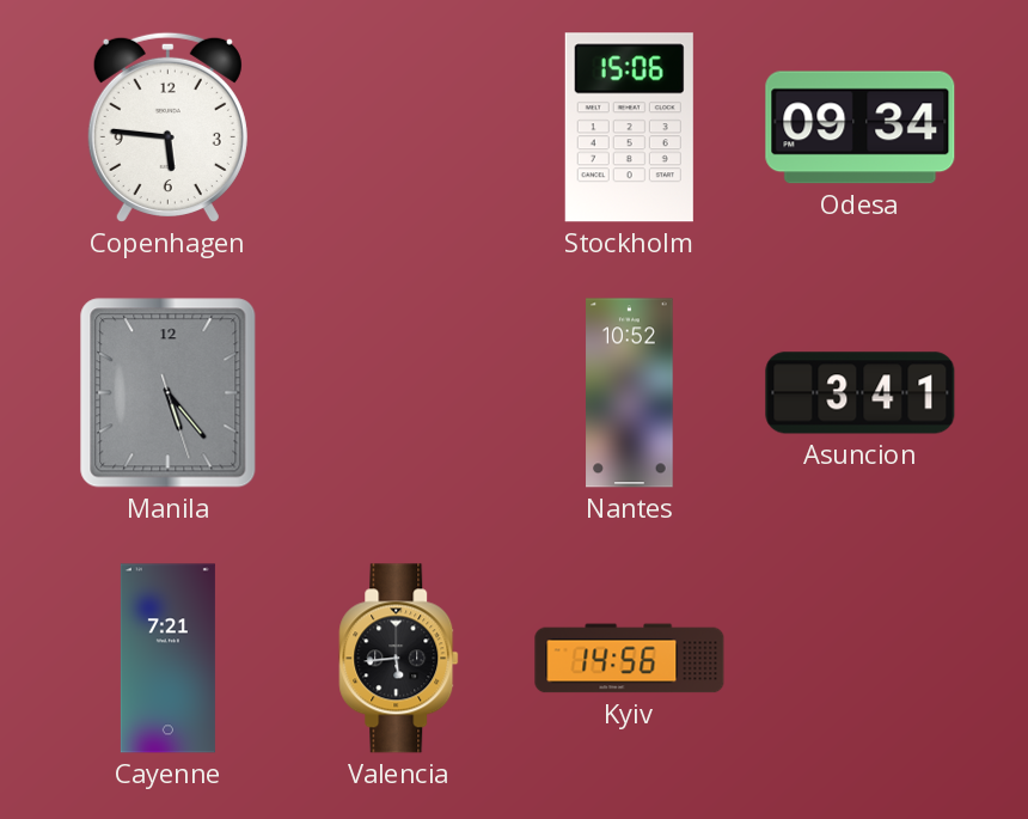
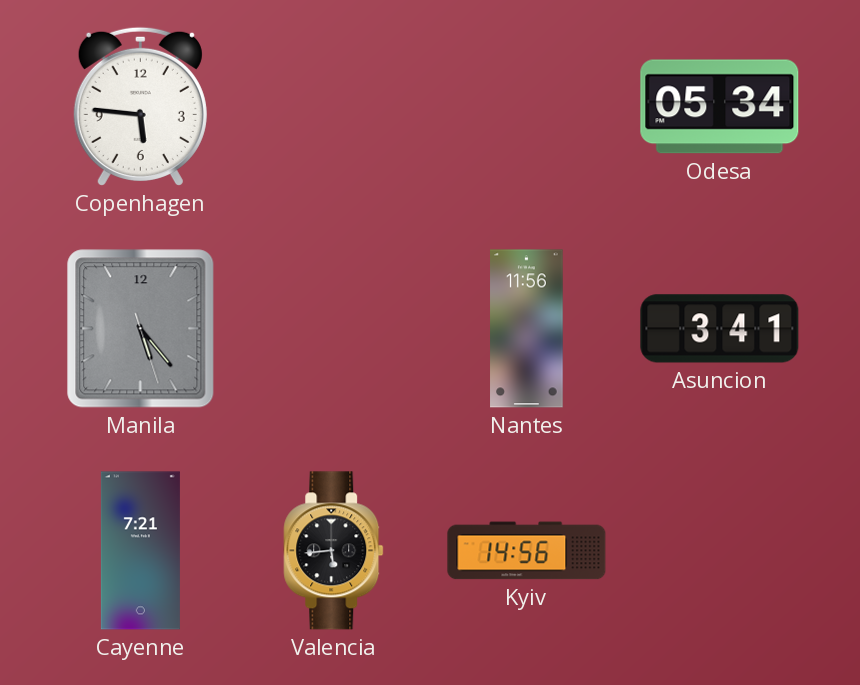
Stockholm: 15:06 -> none
Odesa: 09:34 -> 05:34
Nantes: 10:52 -> 11:56
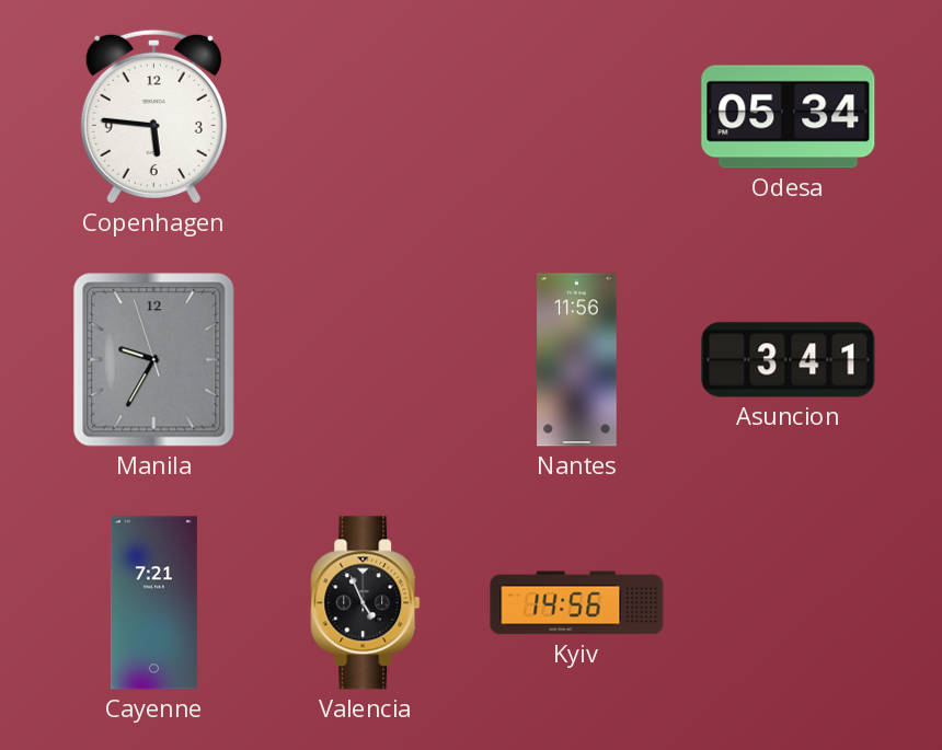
Manila: 5:23 -> 9:34
Valencia: 5:44 -> 4:56
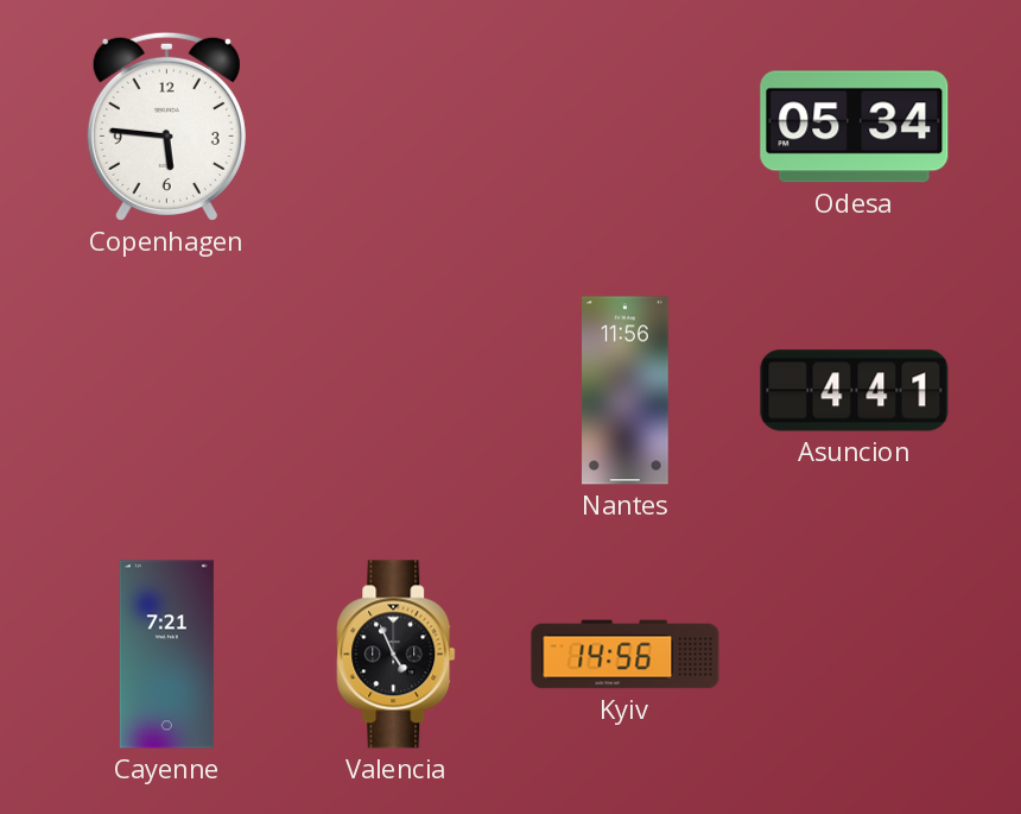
Manila: 9:34 -> none
Asuncion: 3:41 -> 4:41
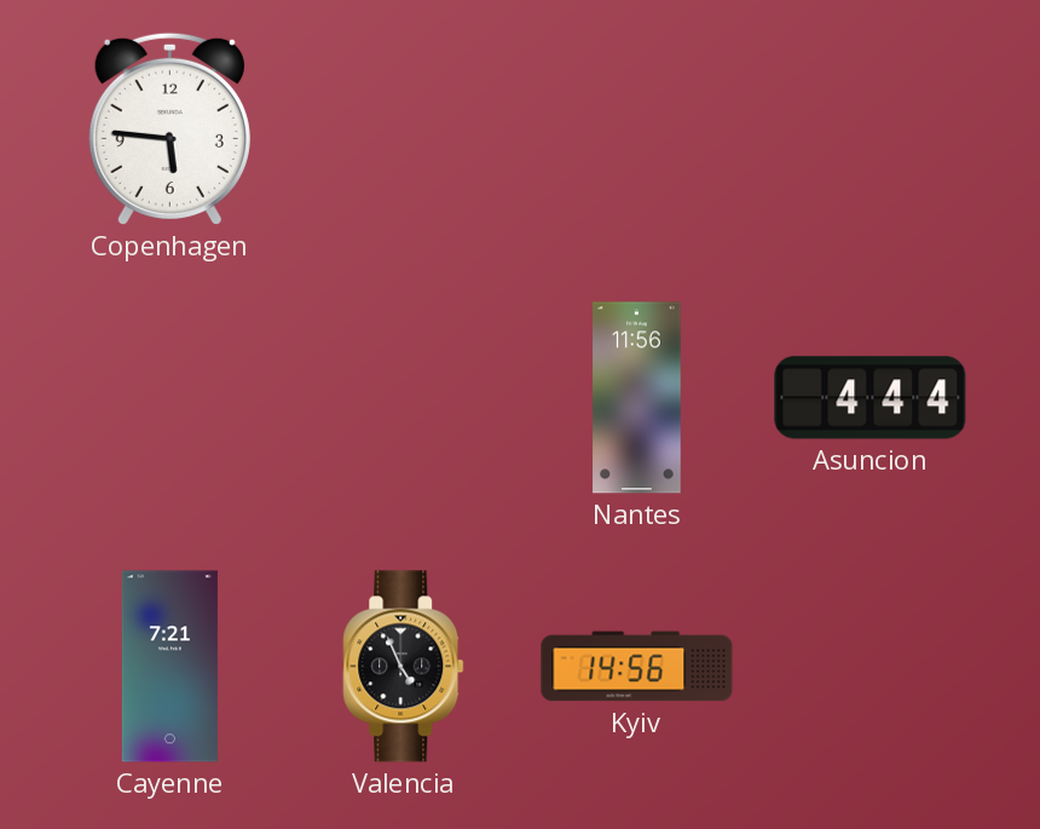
Odesa: 05:34 -> none
Asuncion: 4:41 -> 4:44
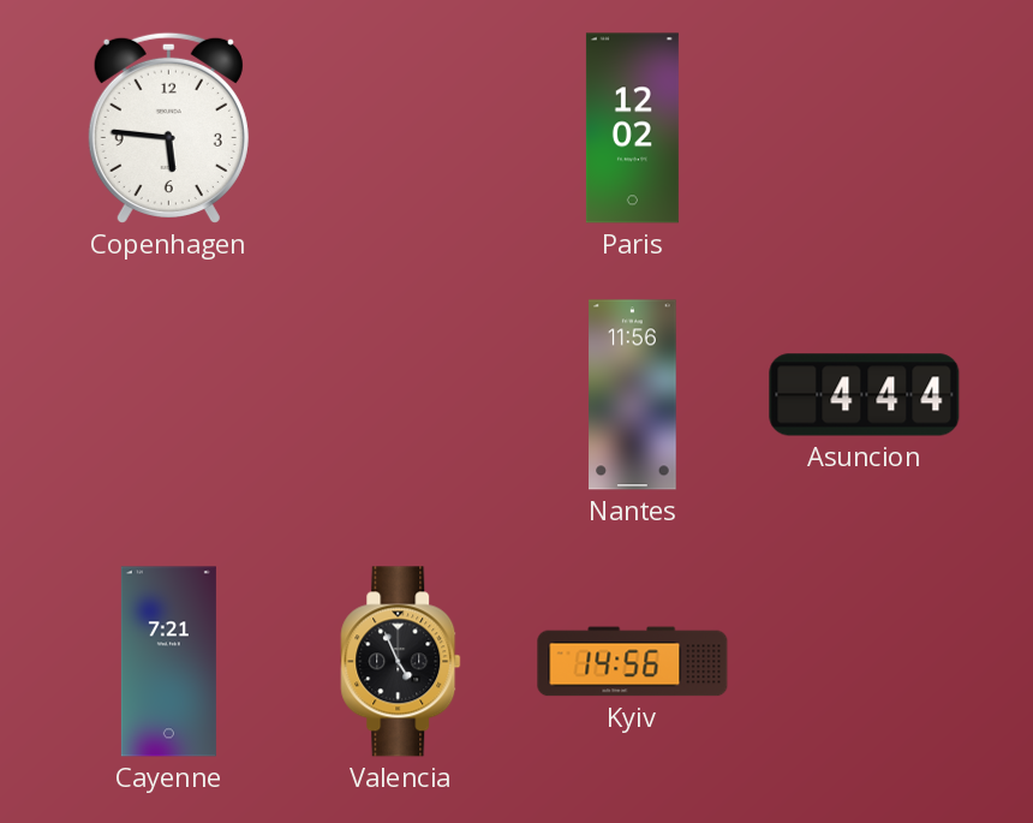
Paris: none -> 12:02
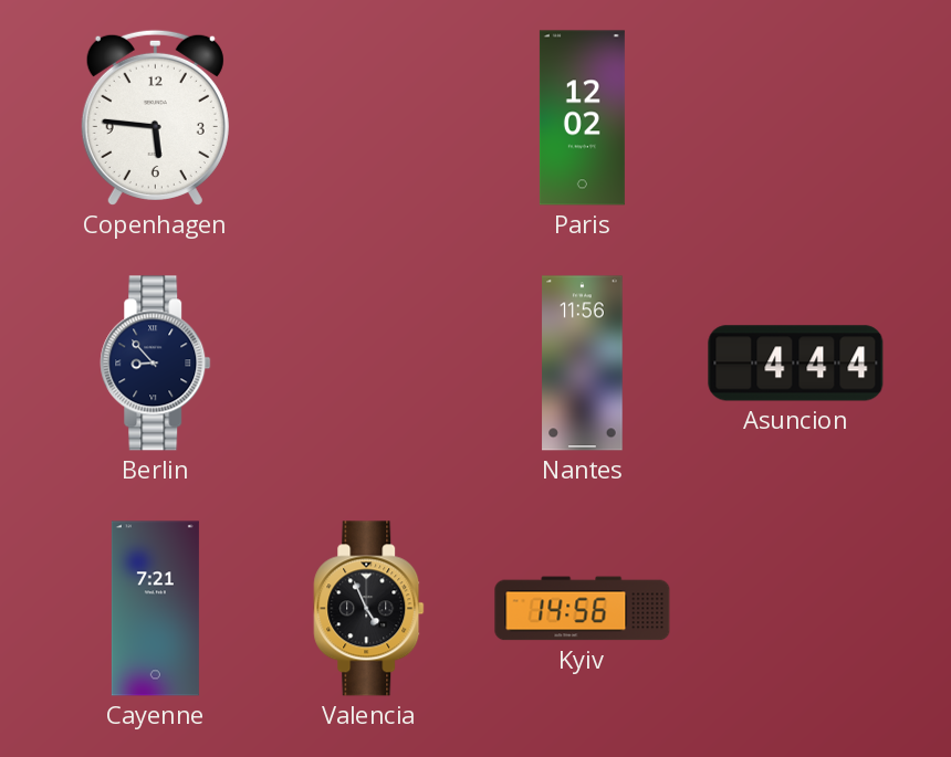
Berlin: none -> 8:53
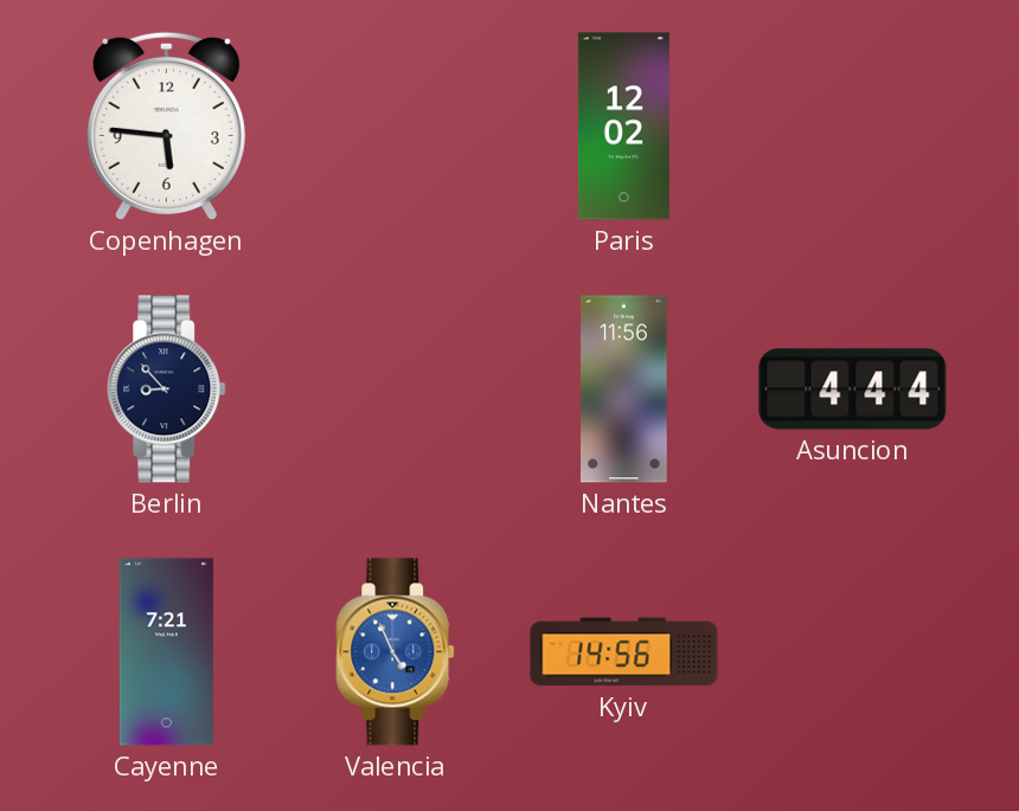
Valencia dial: black -> blue
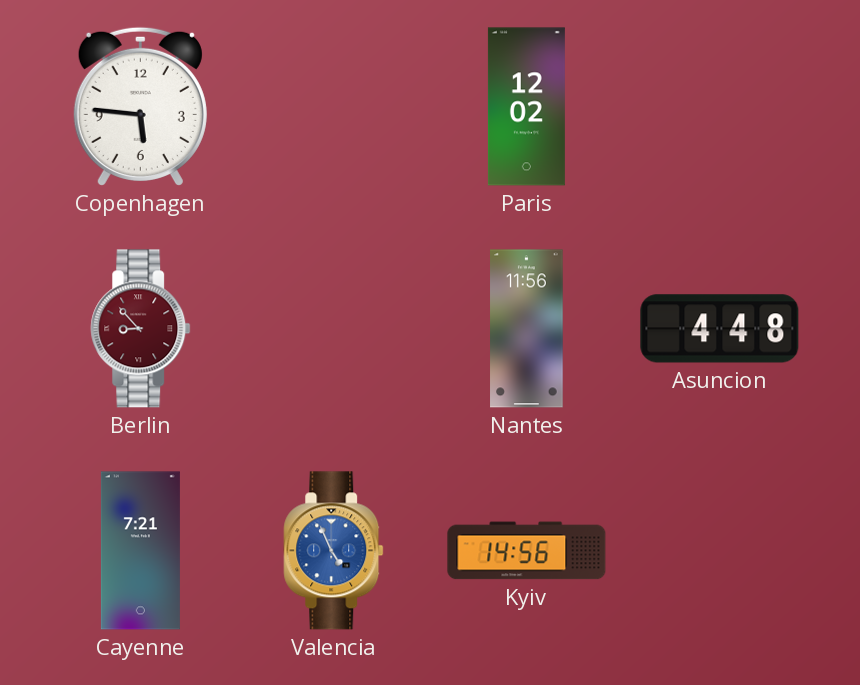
Berlin dial: navy -> burgundy
Asuncion: 4:44 -> 4:48
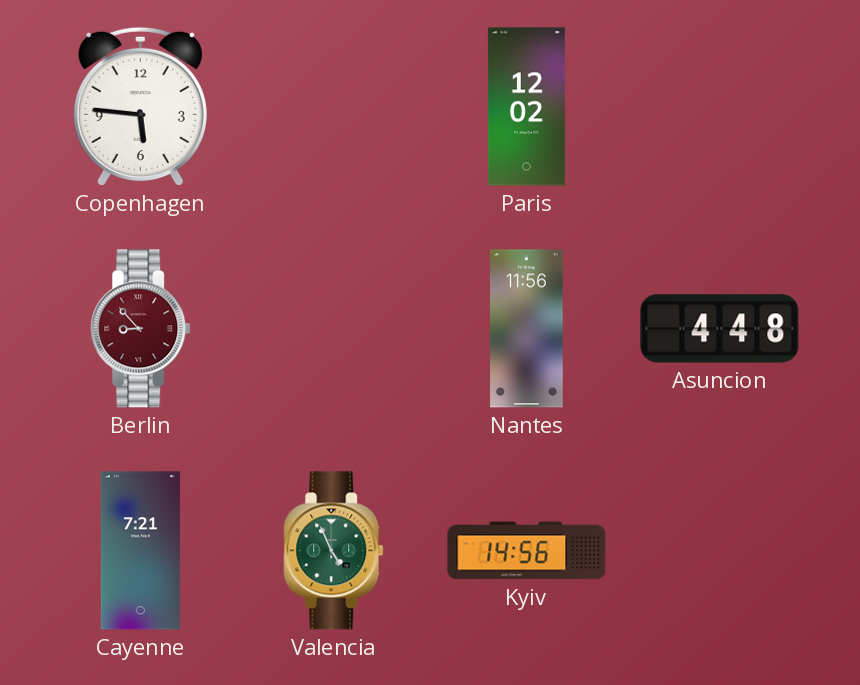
Valencia dial: blue -> green
